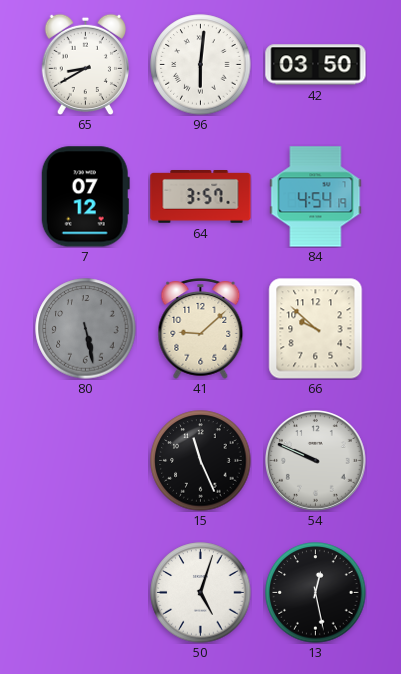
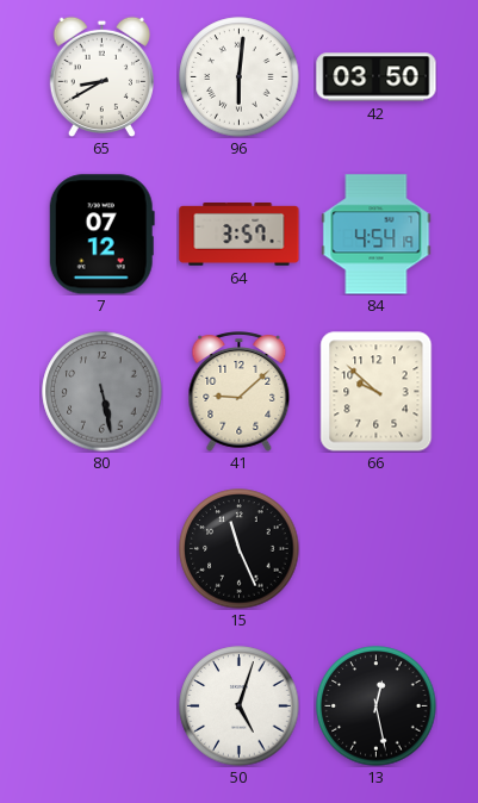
54: 9:49 -> none
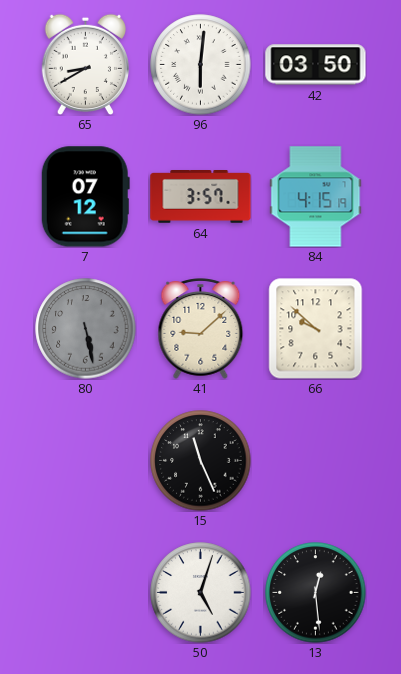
84: 4:54 -> 4:15
13: 12:28 -> 12:29
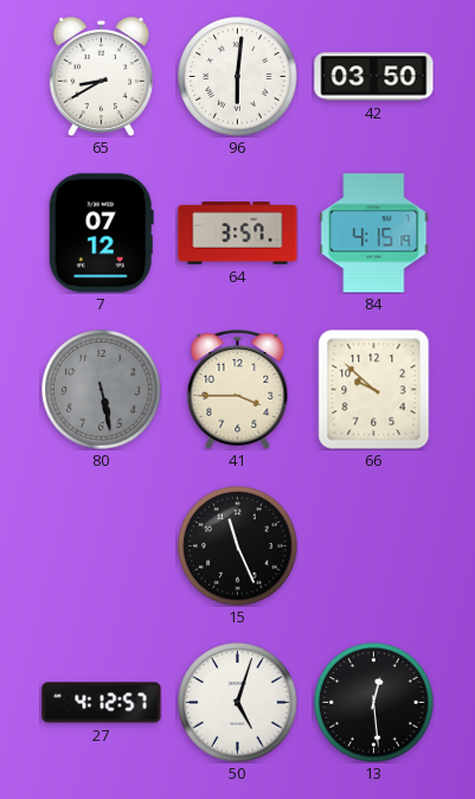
41: 9:08 -> 3:45
27: none -> 4:12
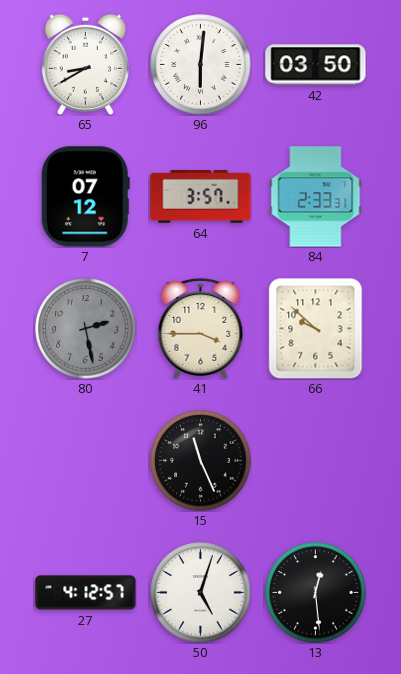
84: 4:15 -> 2:33
80: 5:28 -> 2:28
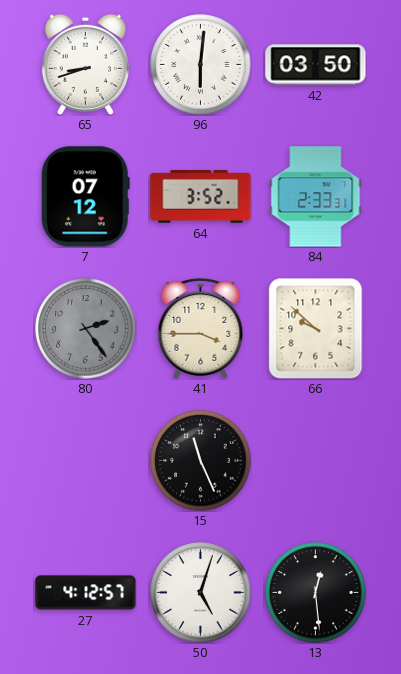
65: 8:40 -> 8:42
64: 3:57 -> 3:52
80: 2:28 -> 2:24
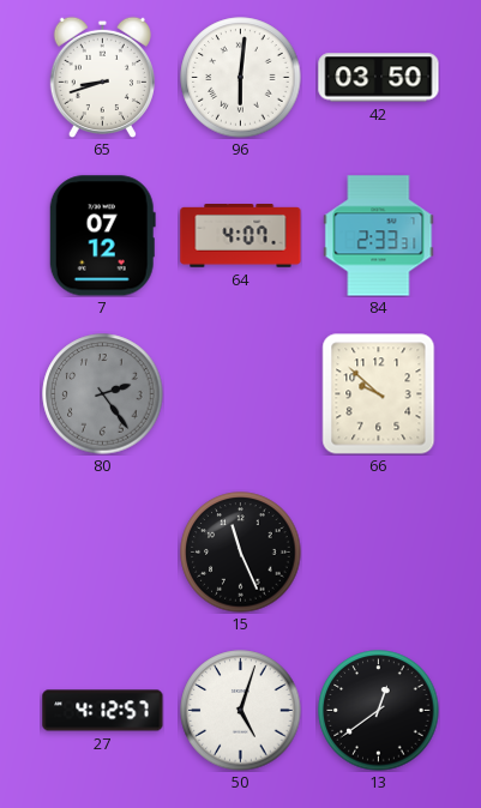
64: 3:52 -> 4:07
41: 3:45 -> none
13: 12:29 -> 12:39
